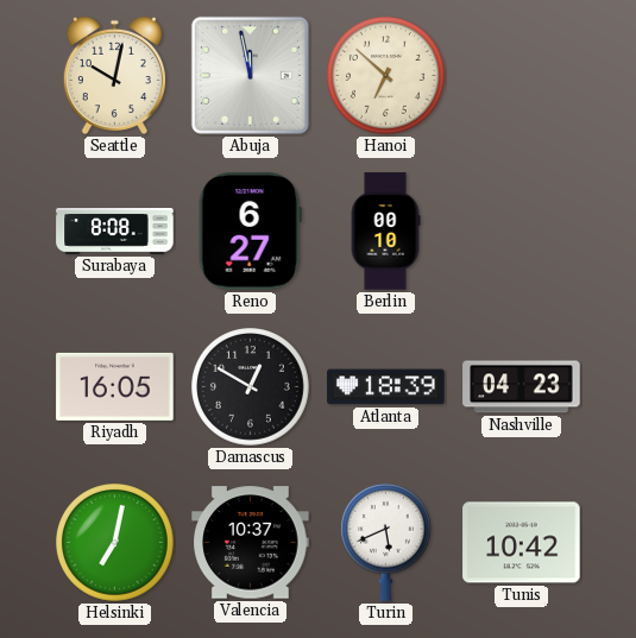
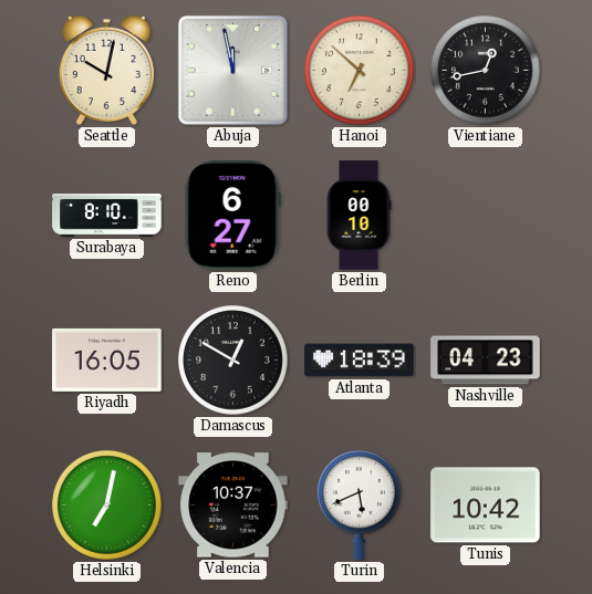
Vientiane: none -> 12:43
Surabaya: 8:08 -> 8:10
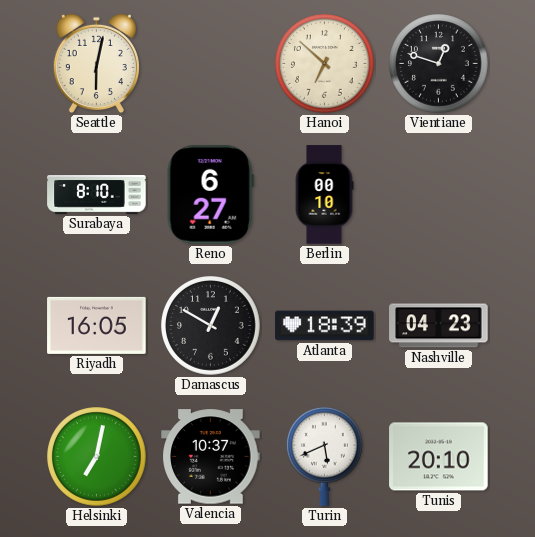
Seattle: 10:02 -> 6:02
Abuja: 11:58 -> none
Vientiane: 12:43 -> 12:48
Tunis: 10:42 -> 20:10
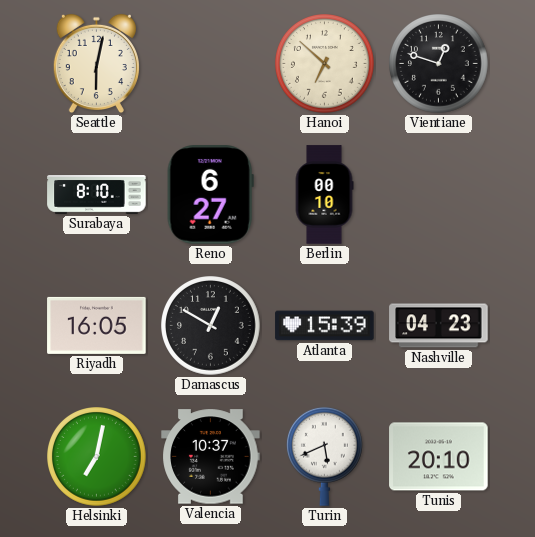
Atlanta: 18:39 -> 15:39
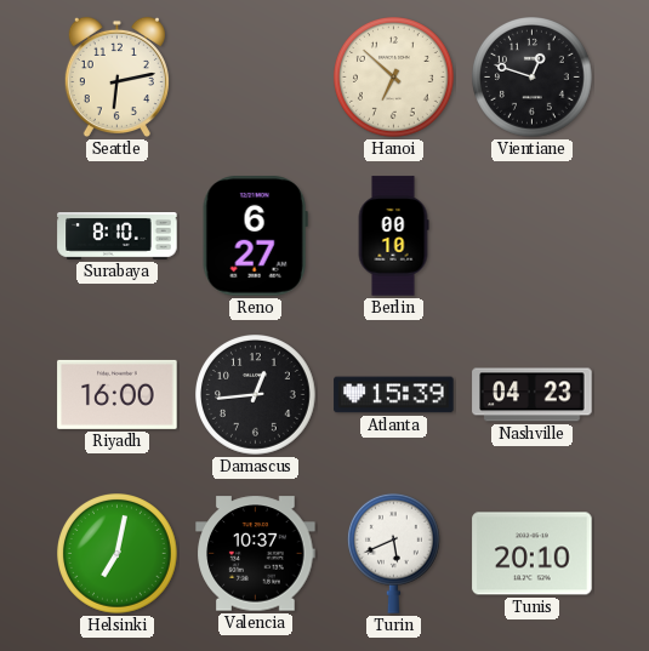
Seattle: 6:02 -> 6:13
Riyadh: 16:05 -> 16:00
Damascus: 12:50 -> 12:44
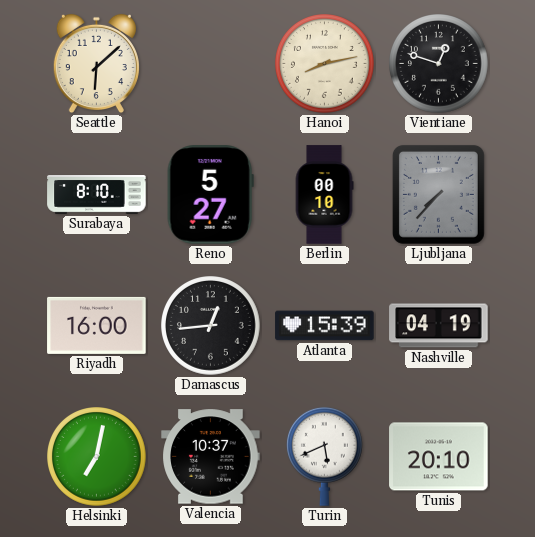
Seattle: 6:13 -> 6:08
Hanoi: 6:52 -> 8:13
Reno: 6:27 -> 5:27
Ljubljana: none -> 7:37
Nashville: 04:23 -> 04:19
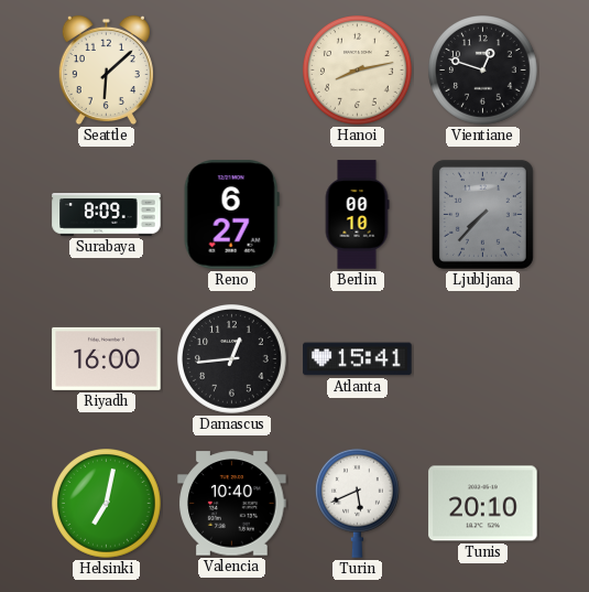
Surabaya: 8:10 -> 8:09
Reno: 5:27 -> 6:27
Atlanta: 15:39 -> 15:41
Nashville: 04:19 -> none
Valencia: 10:37 -> 10:40
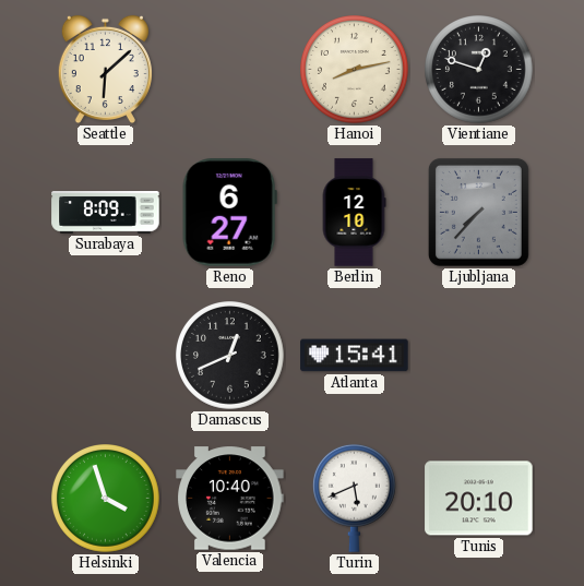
Berlin: 00:10 -> 12:10
Riyadh: 16:00 -> none
Damascus: 12:44 -> 12:41
Helsinki: 7:02 -> 3:57
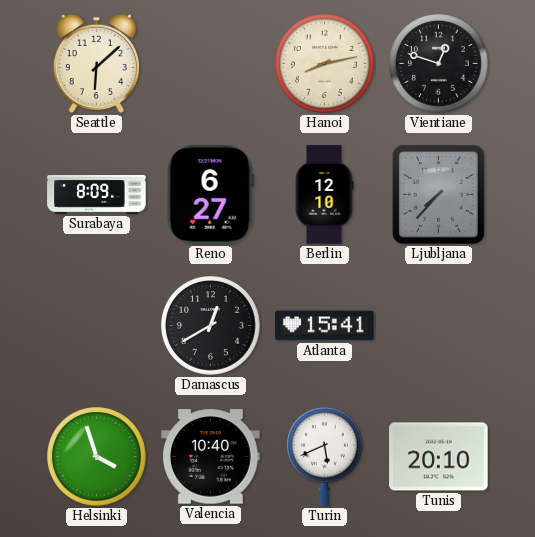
Damascus: 12:41 -> 12:40
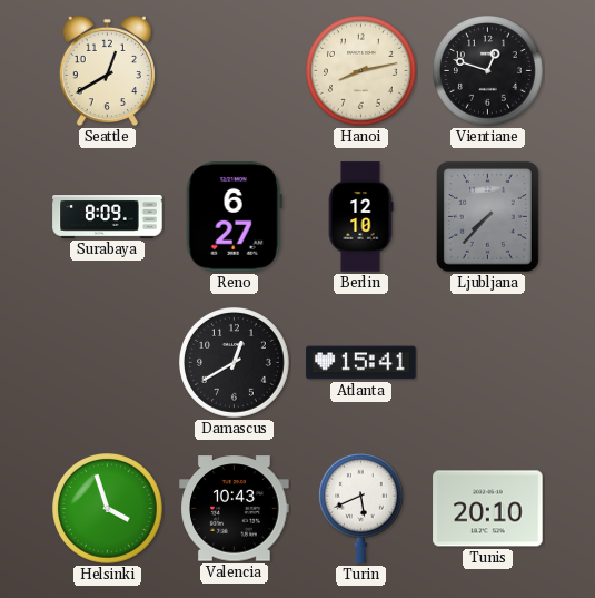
Seattle: 6:08 -> 12:40
Valencia: 10:40 -> 10:43
